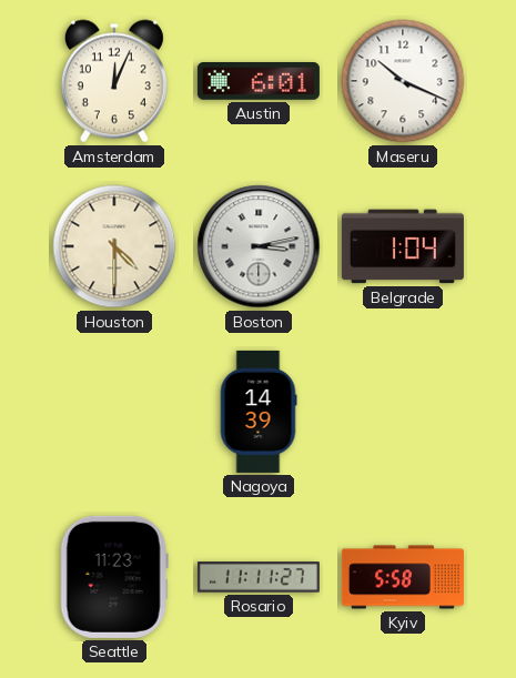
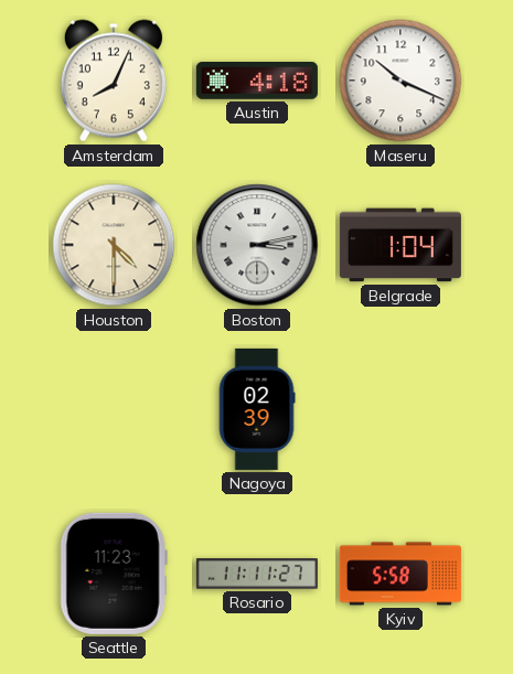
Amsterdam: 12:04 -> 8:04
Austin: 6:01 -> 4:18
Nagoya: 14:39 -> 02:39
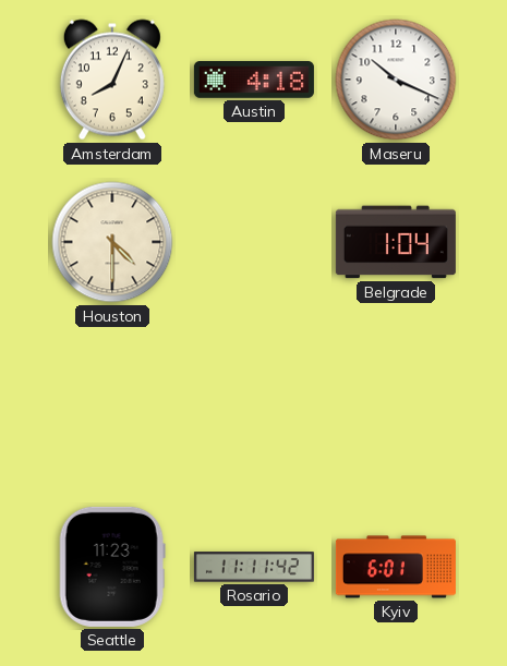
Boston: 3:13 -> none
Nagoya: 02:39 -> none
Rosario: 11:11:27 -> 11:11:42
Kyiv: 5:58 -> 6:01
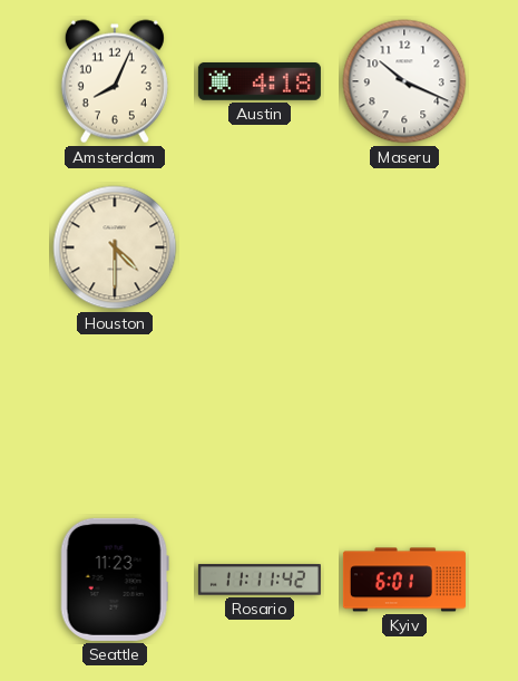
Belgrade: 1:04 -> none
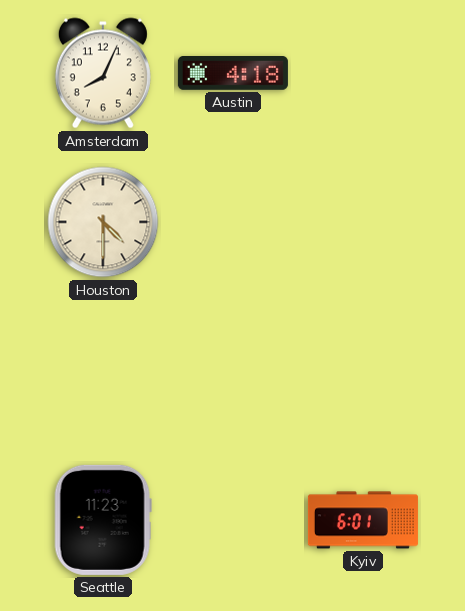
Maseru: 10:19 -> none
Rosario: 11:11 -> none
